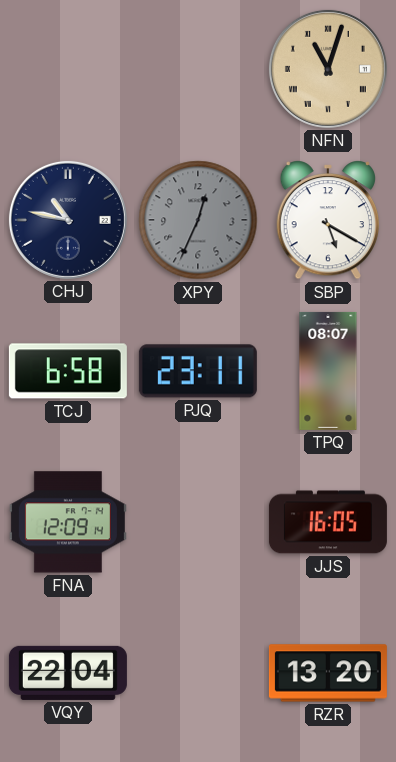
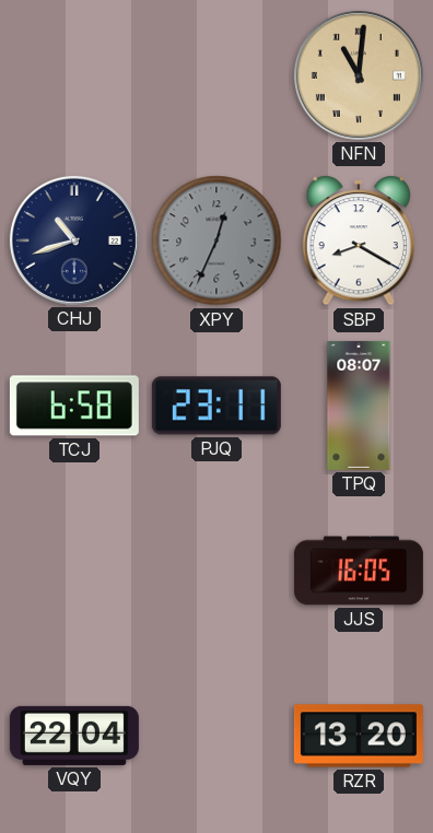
NFN: 11:03 -> 11:01
CHJ: 10:47 -> 10:42
SBP: 5:20 -> 8:20
FNA: 12:09 -> none
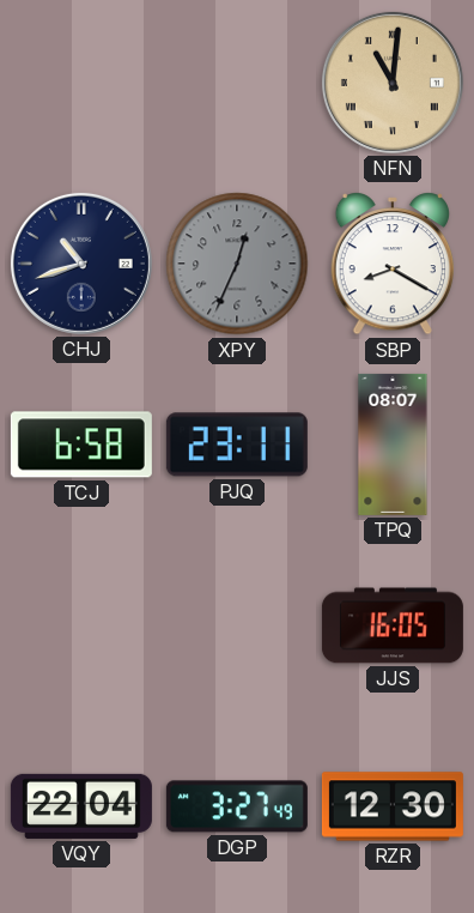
DGP: none -> 3:27
RZR: 13:20 -> 12:30
